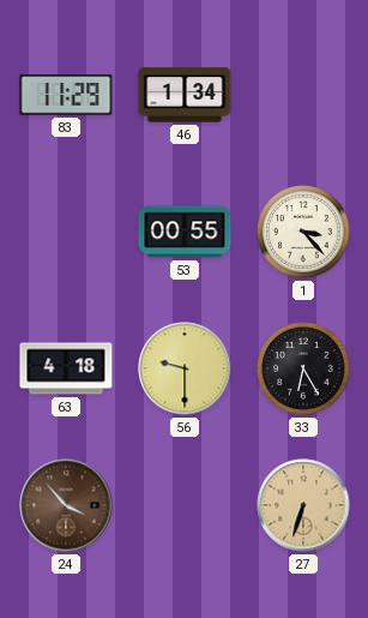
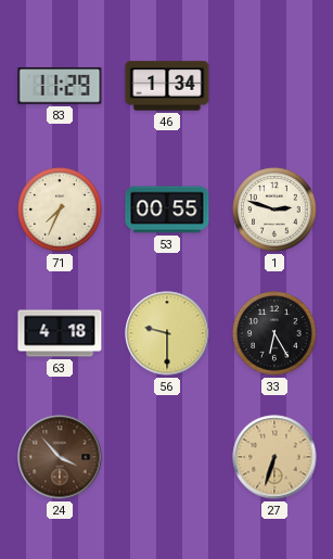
71: none -> 7:34
1: 3:23 -> 2:48
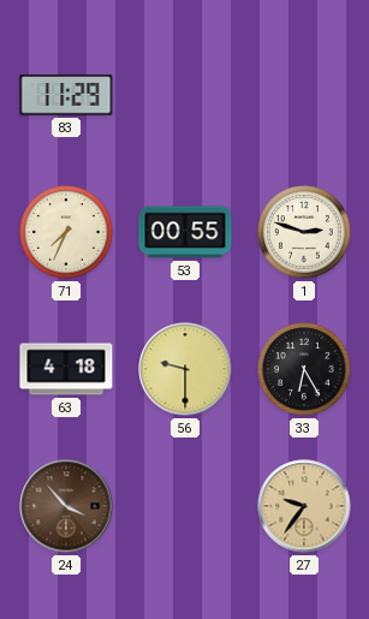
46: 1:34 -> none
27: 6:33 -> 9:36
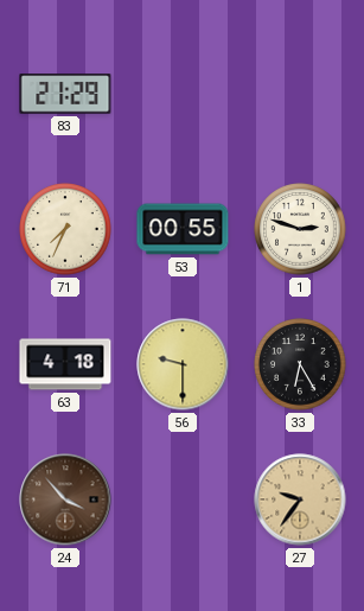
83: 11:29 -> 21:29
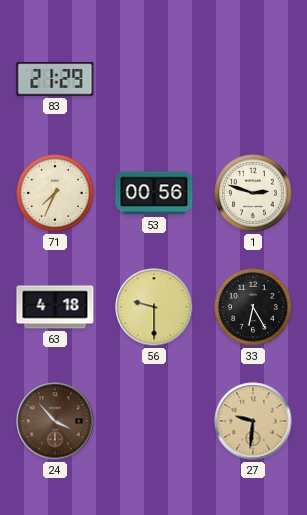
53: 00:55 -> 00:56
27: 9:36 -> 9:31
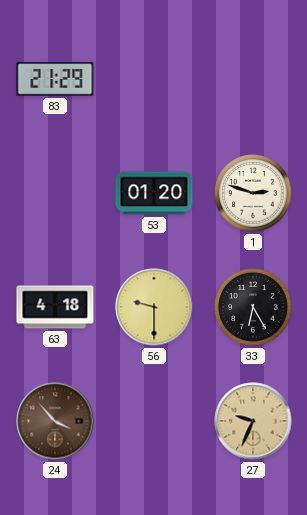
71: 7:34 -> none
53: 00:56 -> 01:20
27: 9:31 -> 9:34
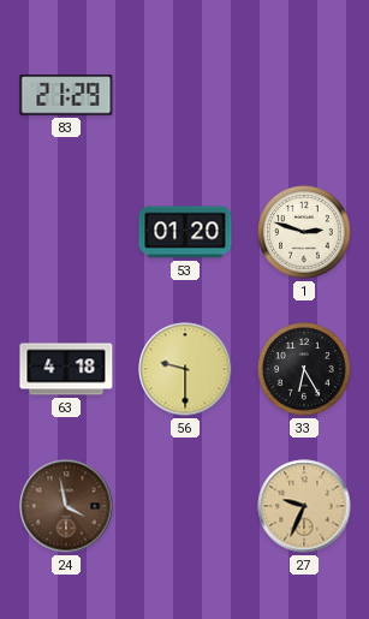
24: 3:53 -> 3:58
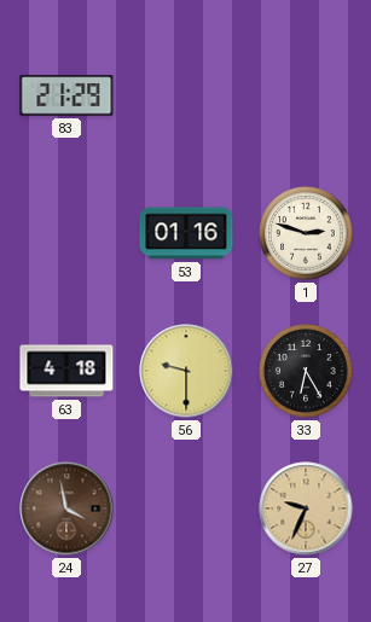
53: 01:20 -> 01:16
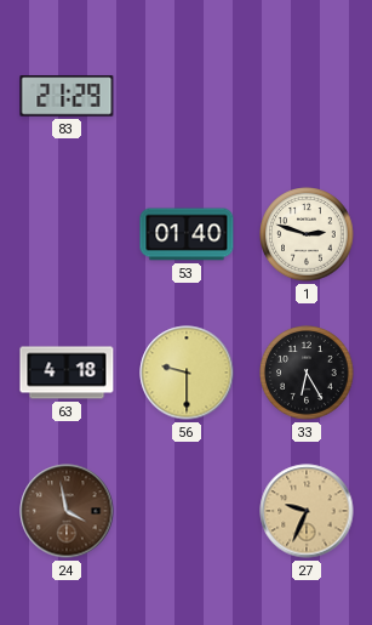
53: 01:16 -> 01:40
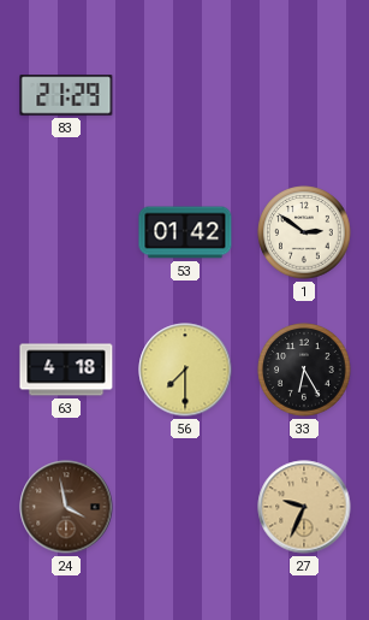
53: 01:40 -> 01:42
1: 2:48 -> 2:51
56: 9:30 -> 7:30
